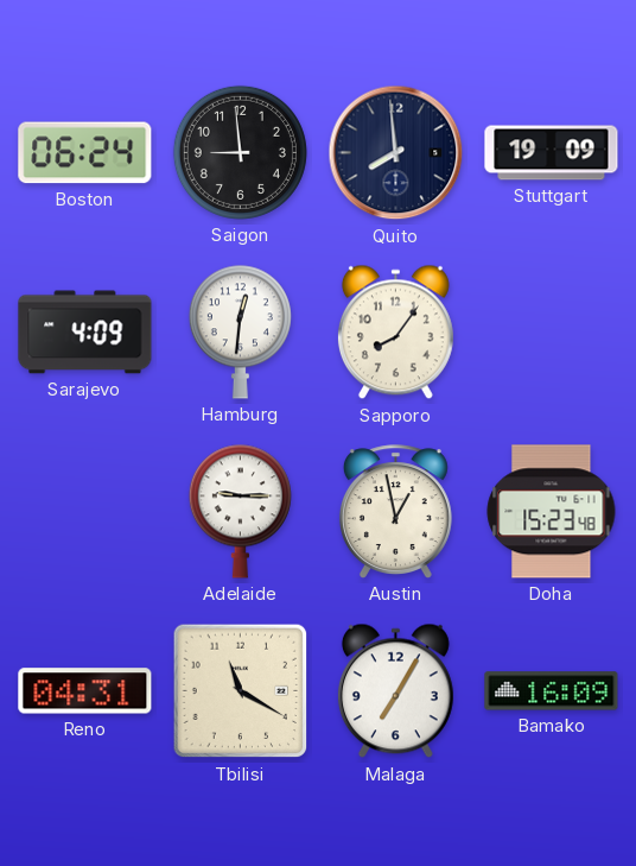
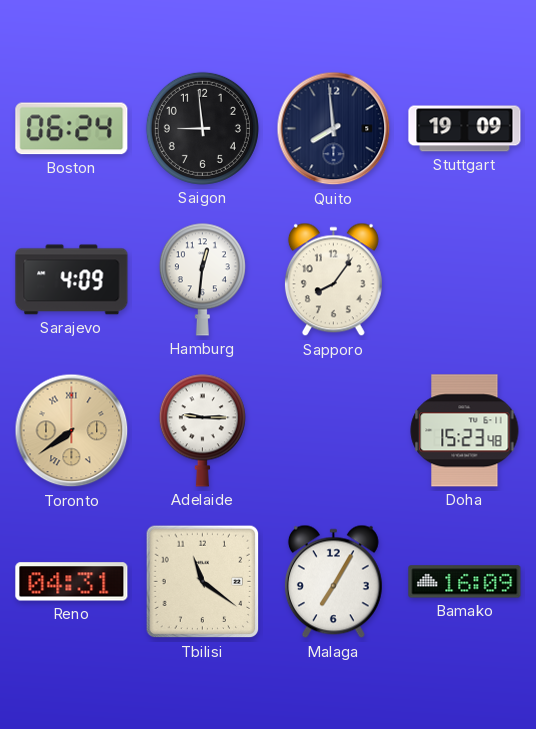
Toronto: none -> 7:39
Austin: 12:58 -> none
Tbilisi: 11:20 -> 11:21
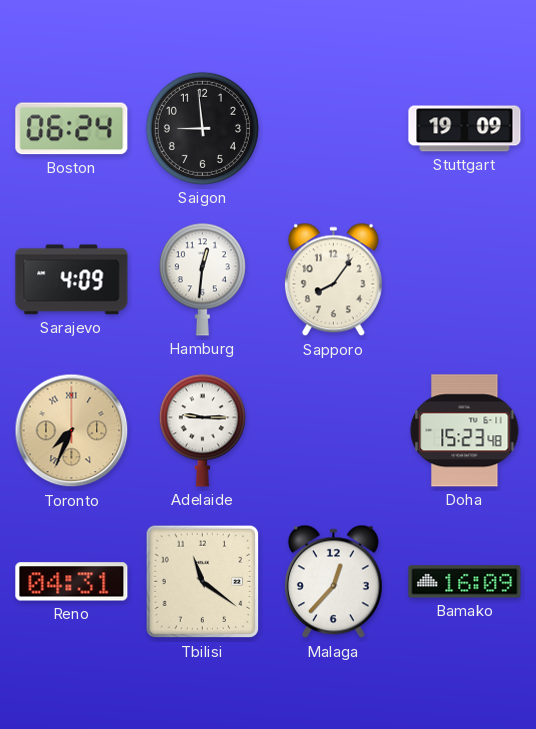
Quito: 7:59 -> none
Toronto: 7:39 -> 7:34
Malaga: 7:05 -> 12:37
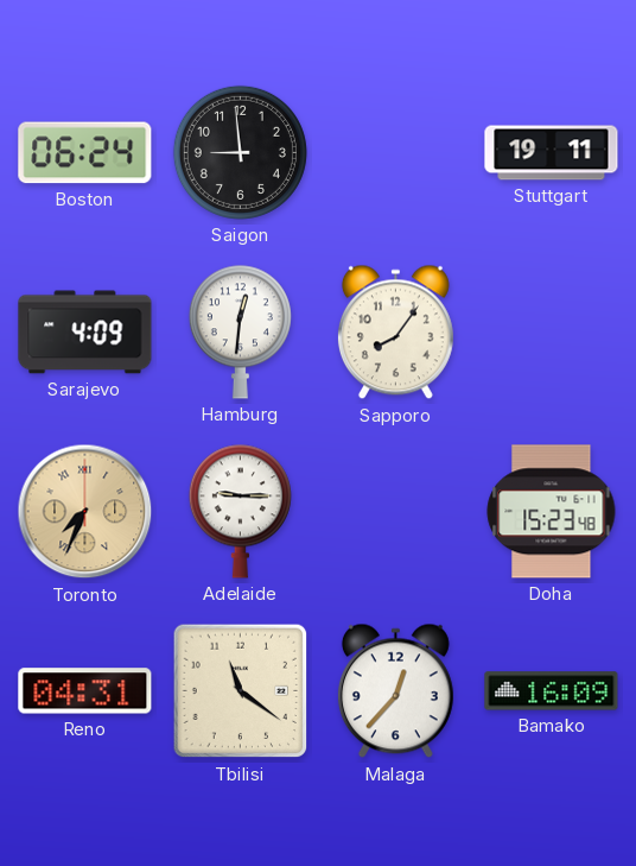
Stuttgart: 19:09 -> 19:11
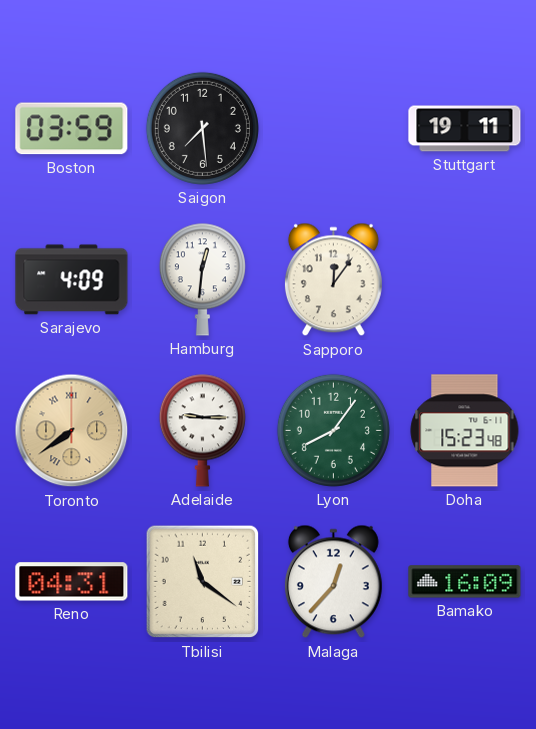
Boston: 06:24 -> 03:59
Saigon: 8:59 -> 7:29
Sapporo: 8:06 -> 12:06
Toronto: 7:34 -> 7:39
Lyon: none -> 8:06
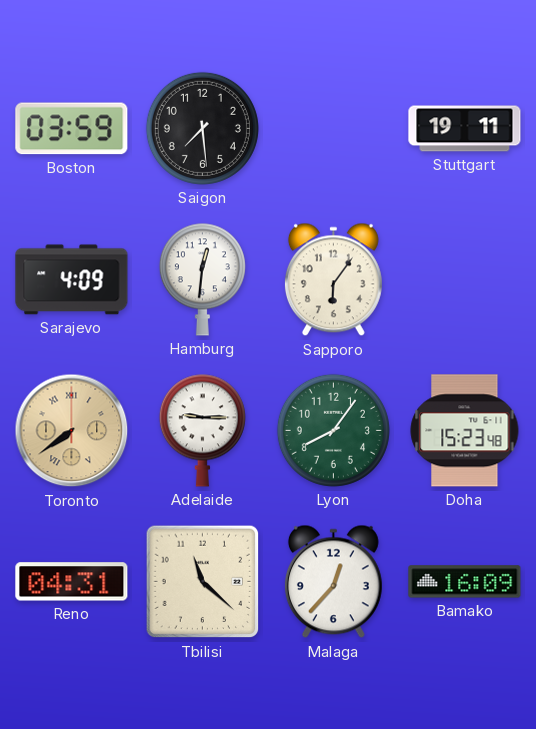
Sapporo: 12:06 -> 6:06
Tbilisi: 11:21 -> 11:22
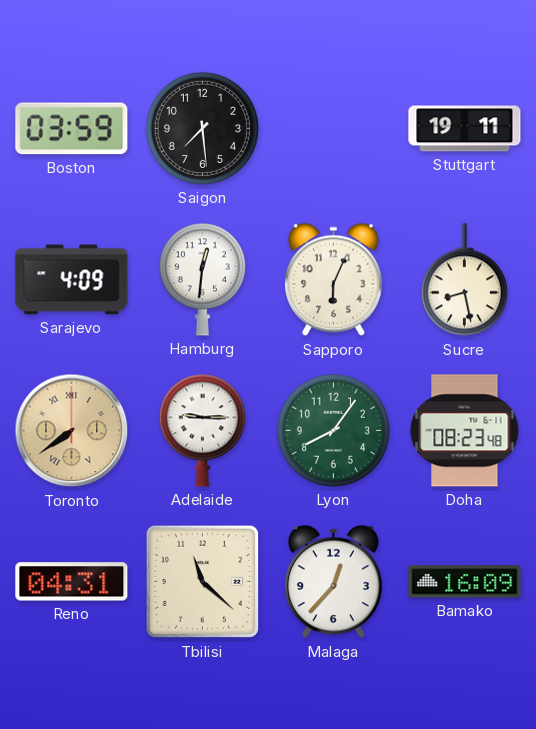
Sapporo: 6:06 -> 6:04
Sucre: none -> 8:28
Doha: 15:23 -> 08:23
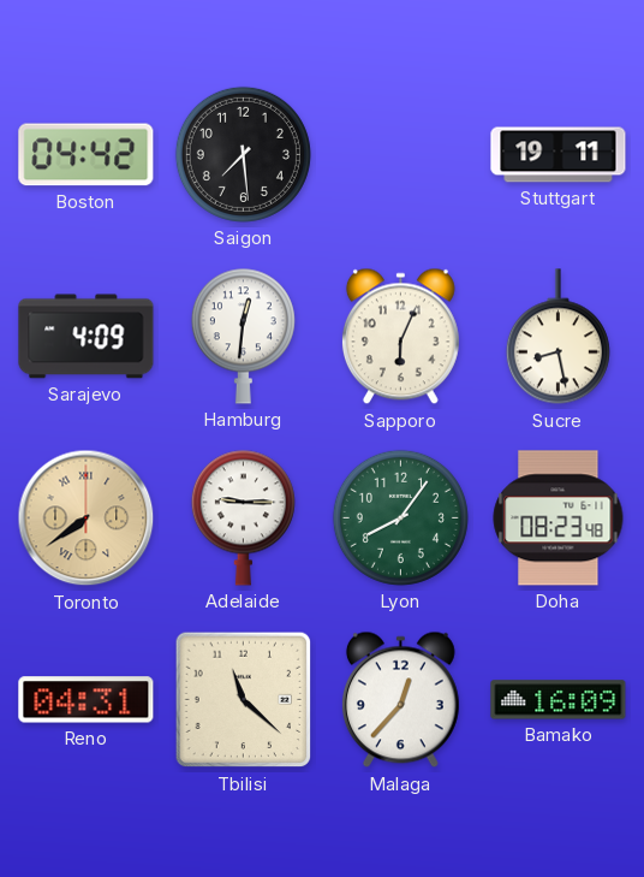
Boston: 03:59 -> 04:42
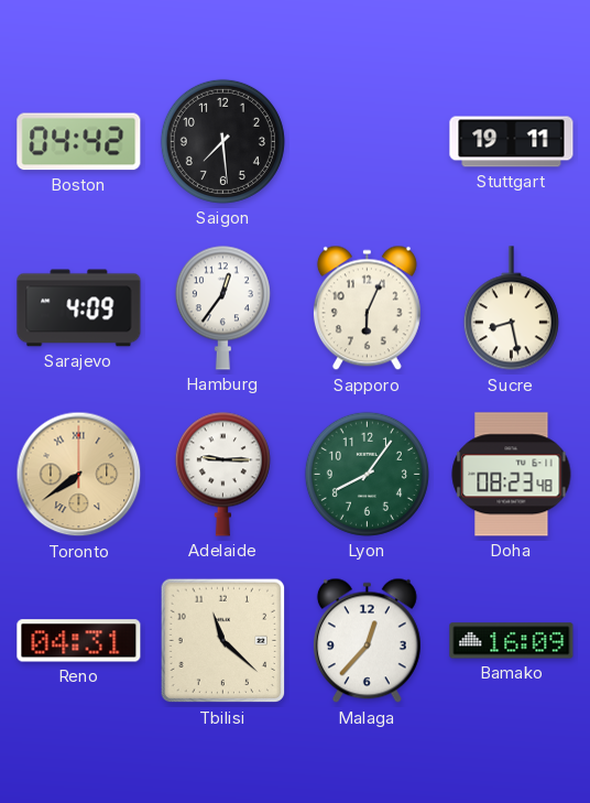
Hamburg: 12:31 -> 12:36
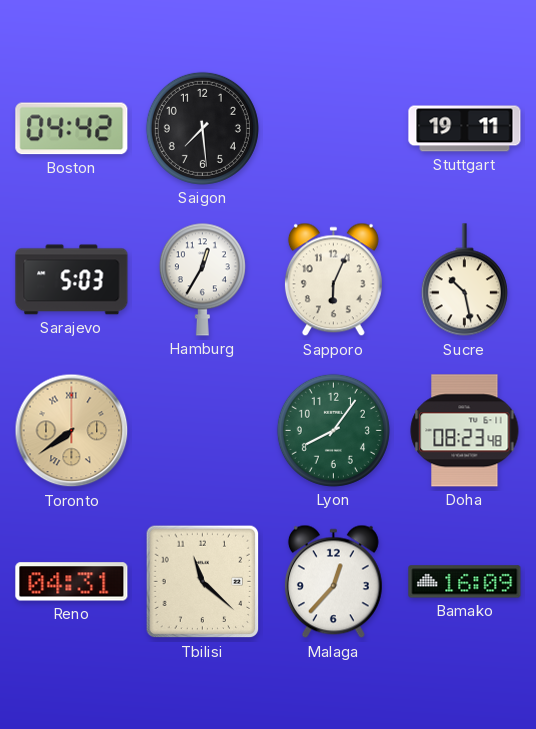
Sarajevo: 4:09 -> 5:03
Hamburg: 12:36 -> 12:35
Sucre: 8:28 -> 10:28
Adelaide: 9:15 -> none
